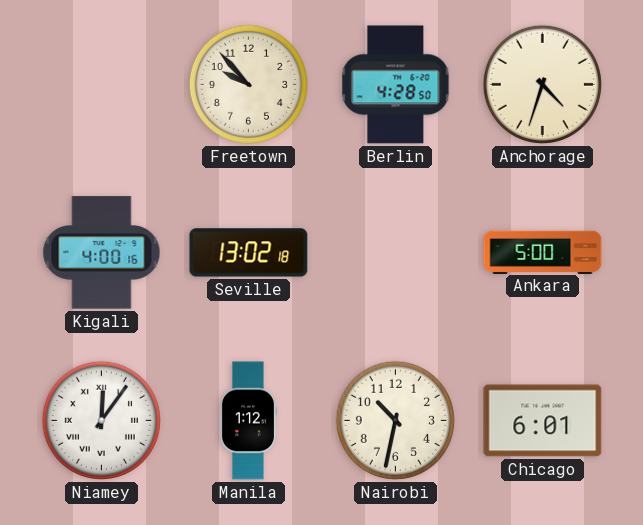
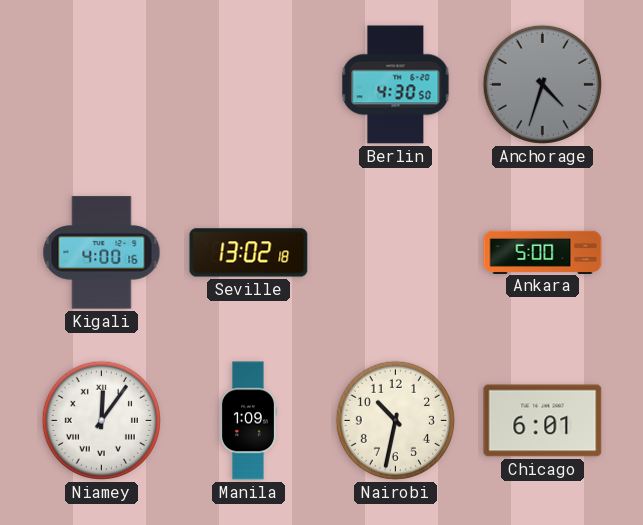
Freetown: 9:53 -> none
Berlin: 4:28 -> 4:30
Anchorage dial: cream -> grey
Manila: 1:12 -> 1:09
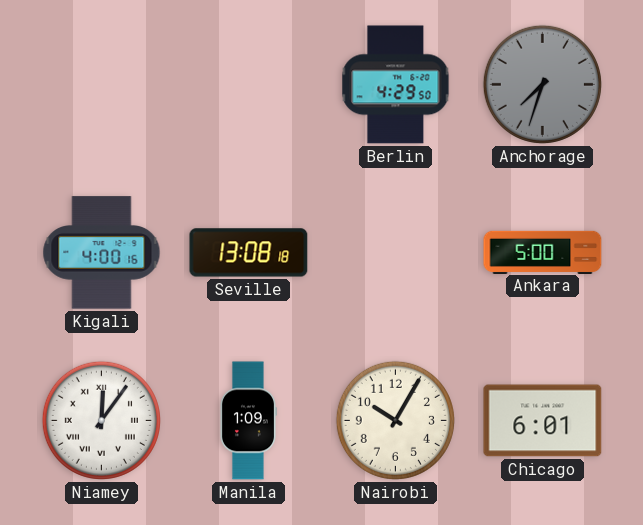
Berlin: 4:30 -> 4:29
Anchorage: 4:33 -> 7:33
Seville: 13:02 -> 13:08
Nairobi: 10:32 -> 10:05
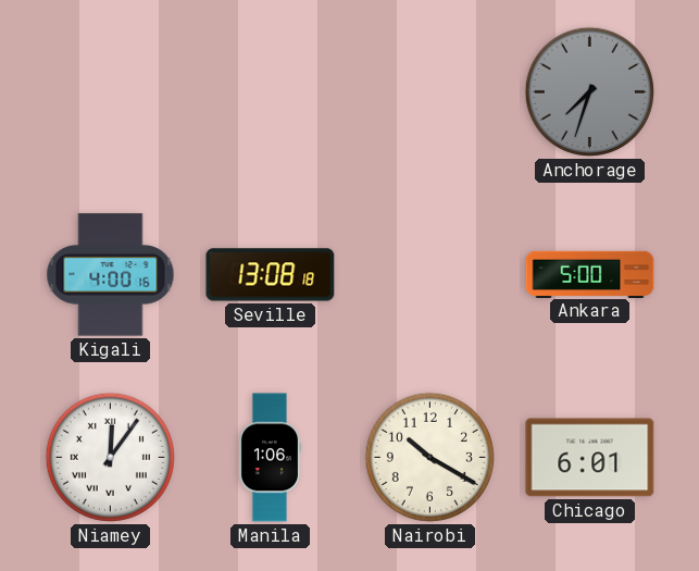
Berlin: 4:29 -> none
Manila: 1:09 -> 1:06
Nairobi: 10:05 -> 10:20
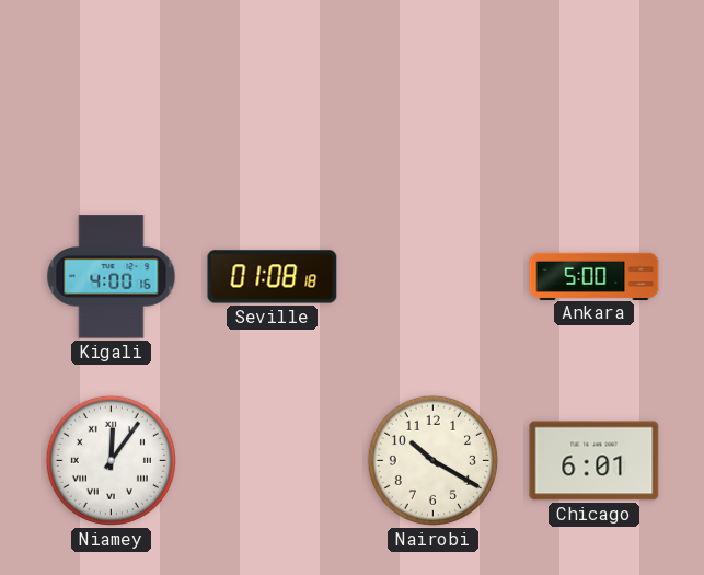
Anchorage: 7:33 -> none
Seville: 13:08 -> 01:08
Manila: 1:06 -> none
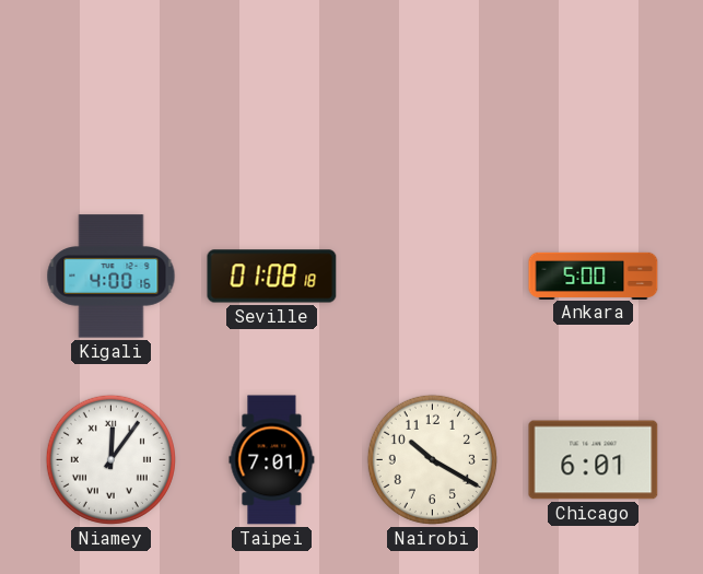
Taipei: none -> 7:01
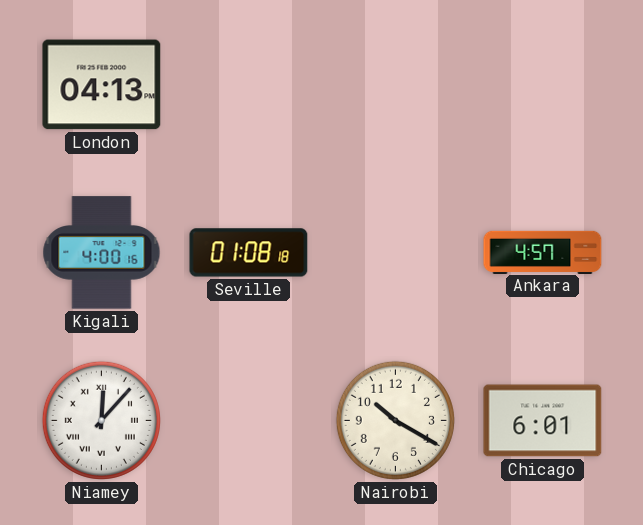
London: none -> 04:13
Ankara: 5:00 -> 4:57
Niamey: 12:06 -> 12:07
Taipei: 7:01 -> none
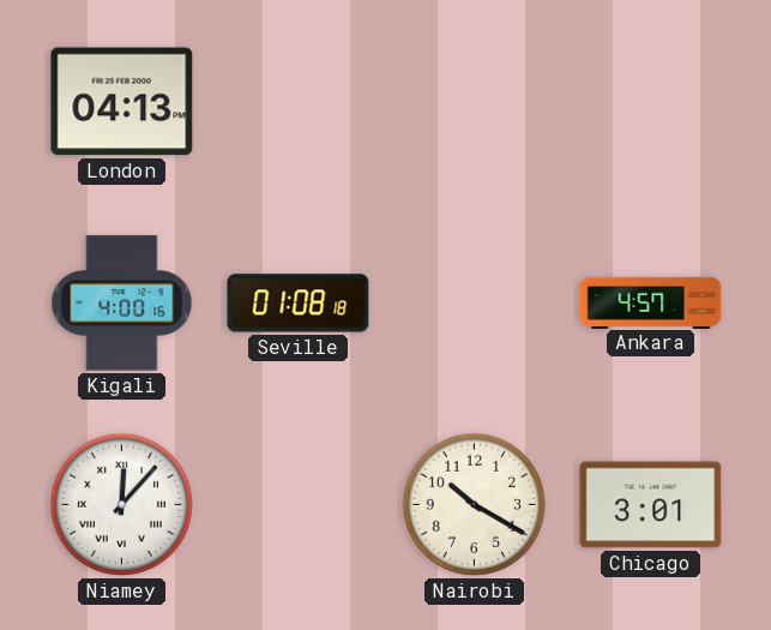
Chicago: 6:01 -> 3:01
